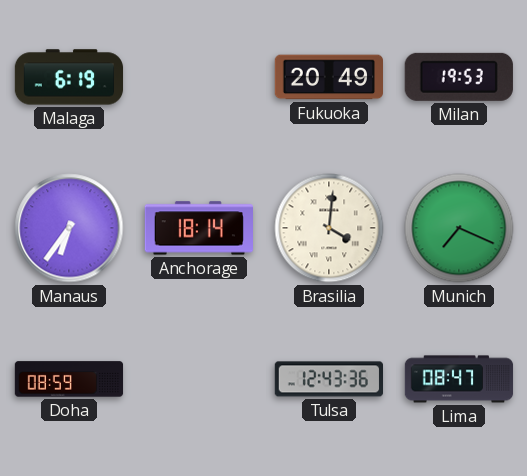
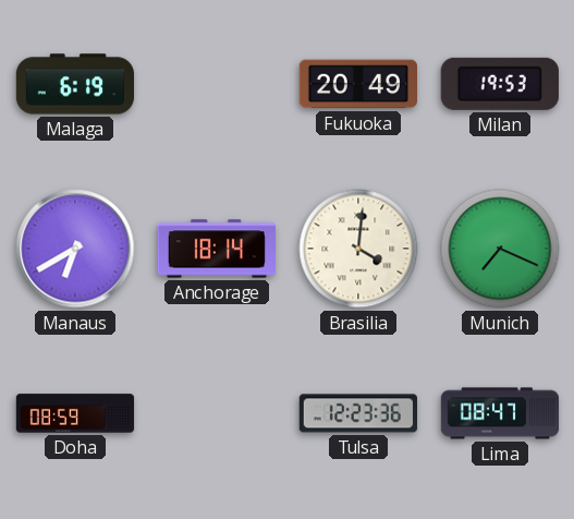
Manaus: 6:36 -> 6:40
Tulsa: 12:43 -> 12:23
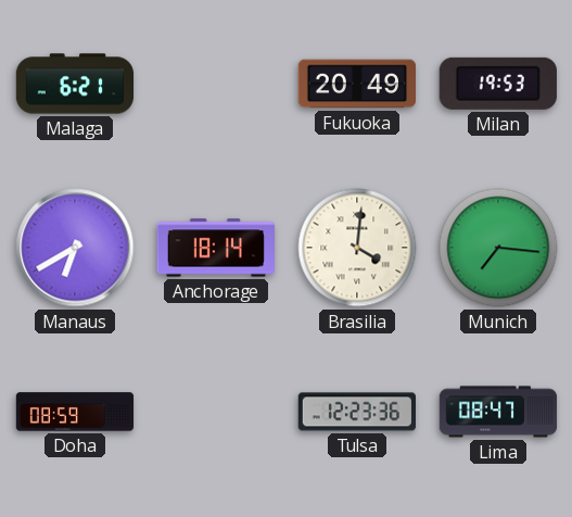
Malaga: 6:19 -> 6:21
Munich: 7:19 -> 7:16
